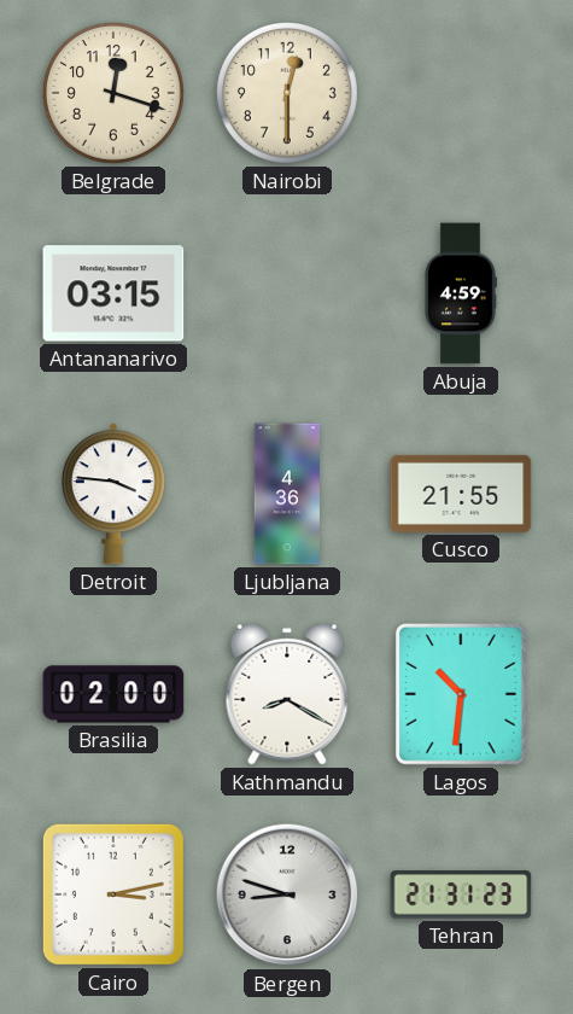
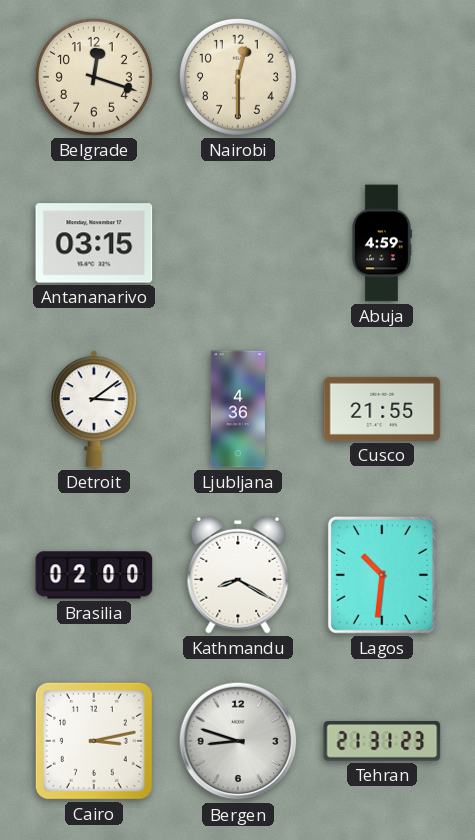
Detroit: 3:46 -> 3:09
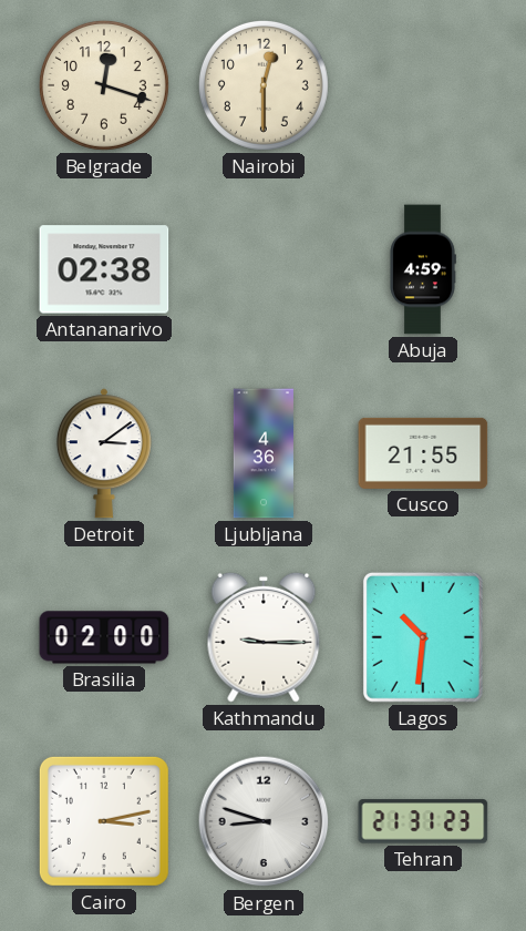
Antananarivo: 03:15 -> 02:38
Kathmandu: 8:20 -> 9:15
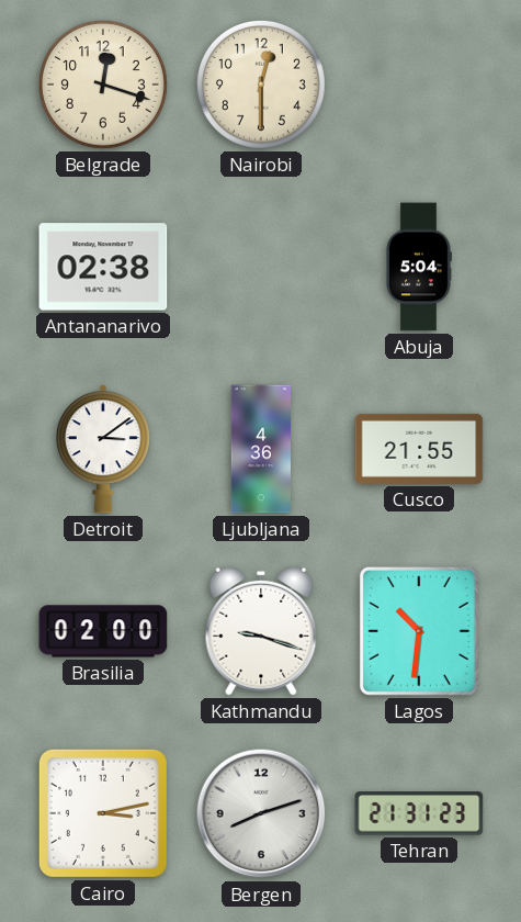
Abuja: 4:59 -> 5:04
Kathmandu: 9:15 -> 9:18
Bergen: 8:48 -> 8:12
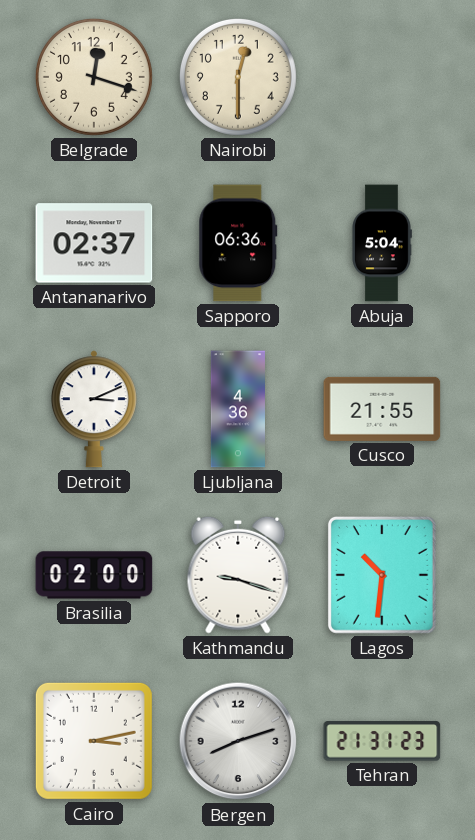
Antananarivo: 02:38 -> 02:37
Sapporo: none -> 06:36
Detroit: 3:09 -> 3:11
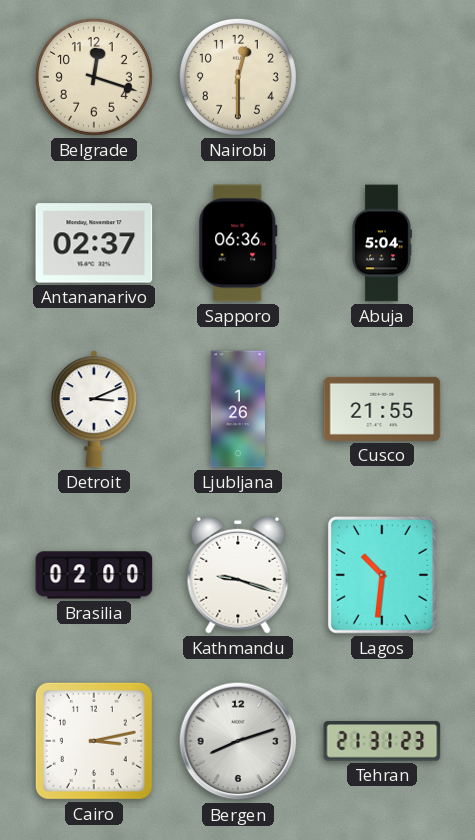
Ljubljana: 4:36 -> 1:26
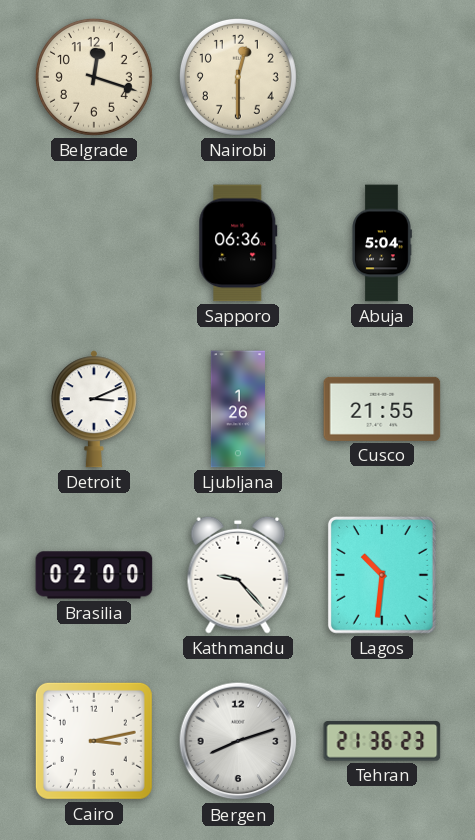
Antananarivo: 02:37 -> none
Kathmandu: 9:18 -> 9:23
Tehran: 21:31 -> 21:36
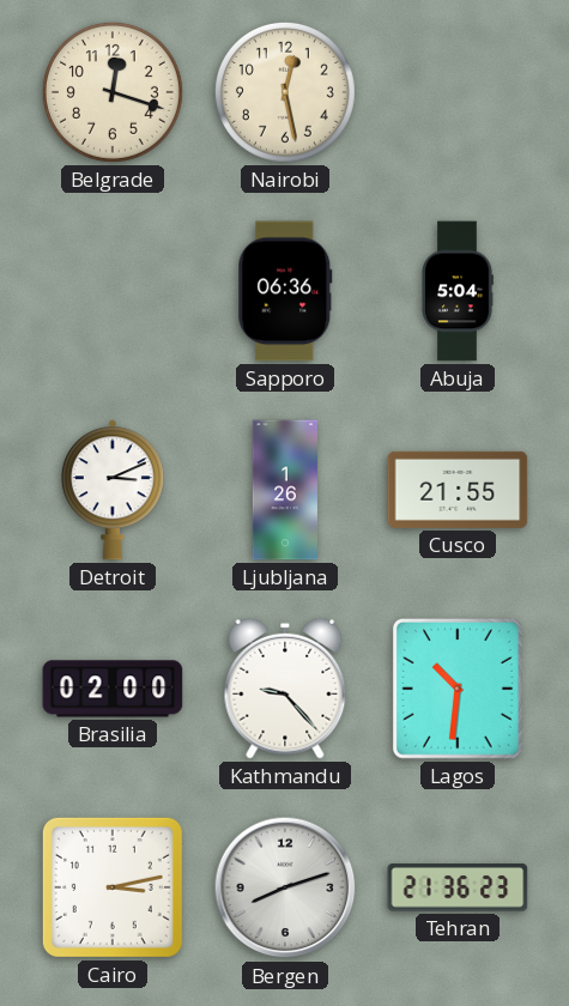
Nairobi: 12:30 -> 12:28
